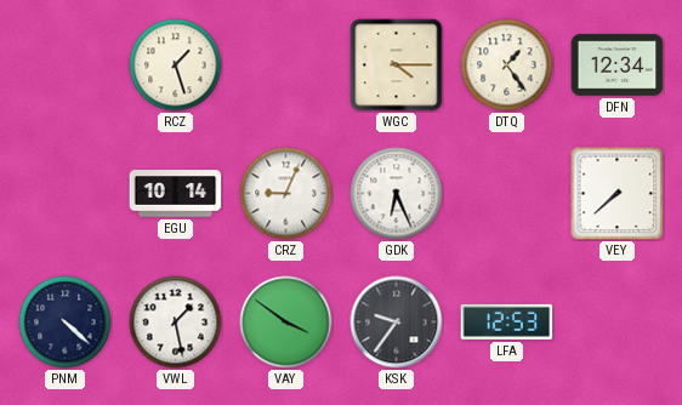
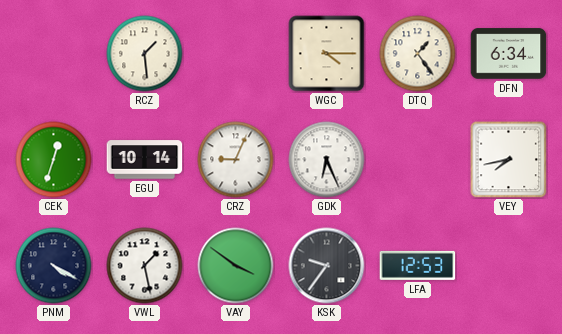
RCZ: 1:27 -> 1:29
DFN: 12:34 -> 6:34
CEK: none -> 12:33
VEY: 7:38 -> 7:43
PNM: 4:22 -> 4:20
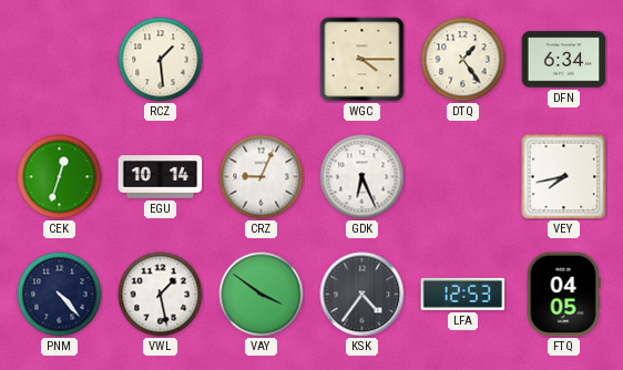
PNM: 4:20 -> 4:23
KSK: 9:36 -> 4:36
FTQ: none -> 04:05
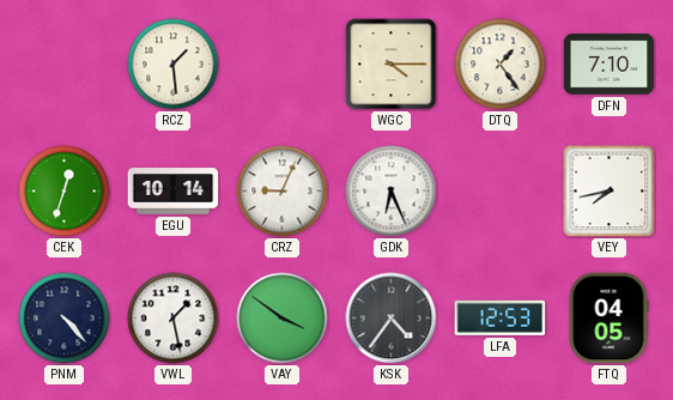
DFN: 6:34 -> 7:10
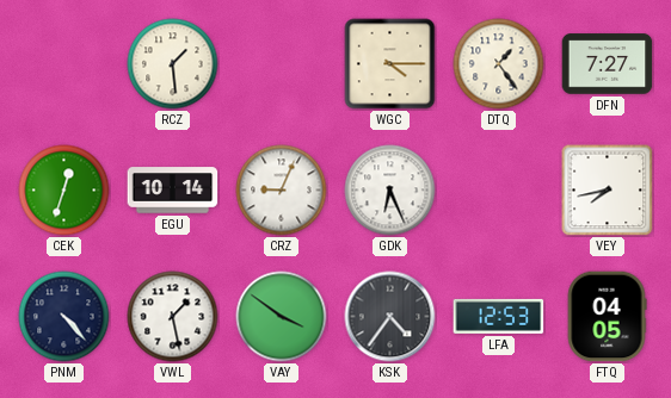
DFN: 7:10 -> 7:27
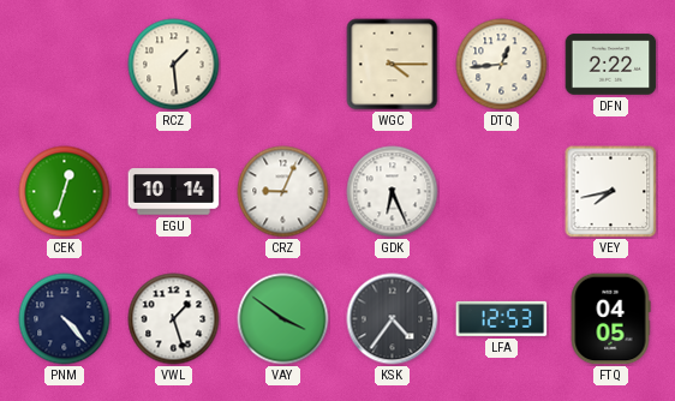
DTQ: 1:24 -> 12:44
DFN: 7:27 -> 2:22
VWL: 1:28 -> 1:27
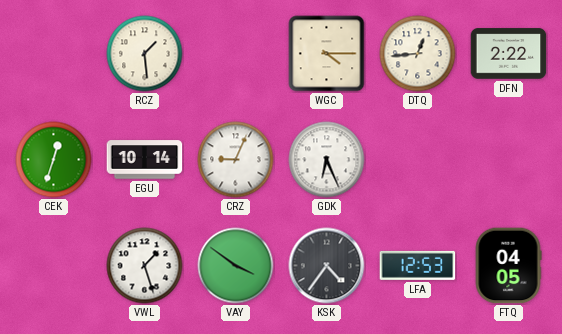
VEY: 7:43 -> none
PNM: 4:23 -> none
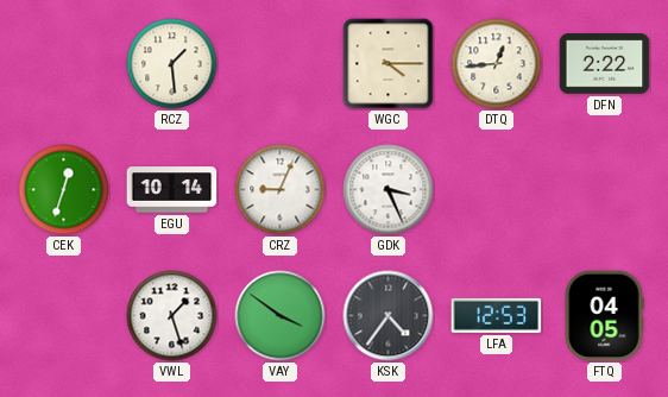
GDK: 6:26 -> 3:26
